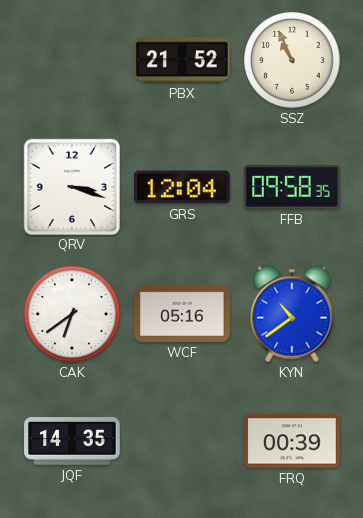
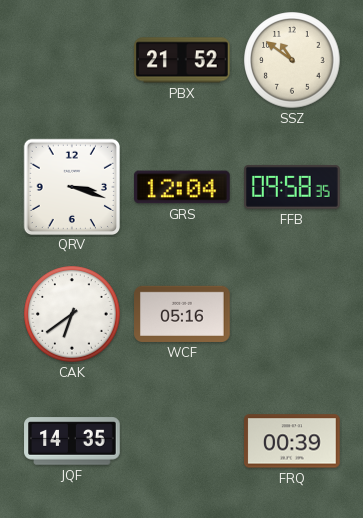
SSZ: 10:56 -> 10:51
KYN: 10:39 -> none
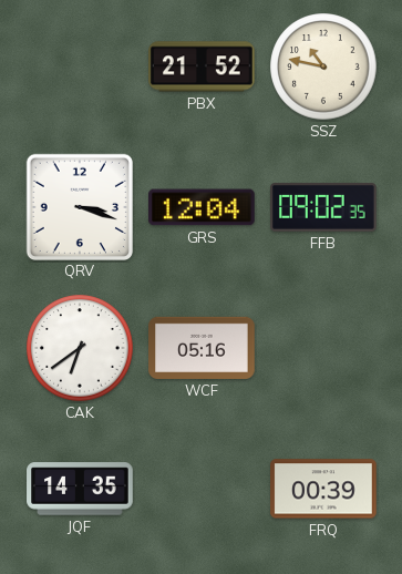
SSZ: 10:51 -> 10:47
FFB: 09:58 -> 09:02
